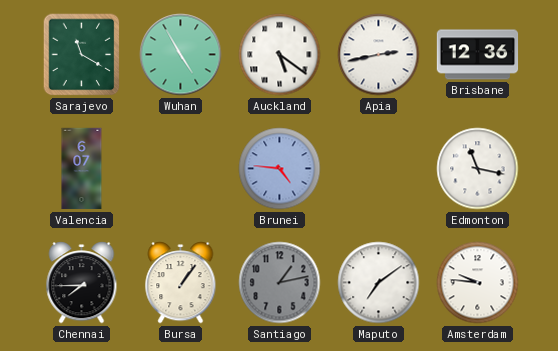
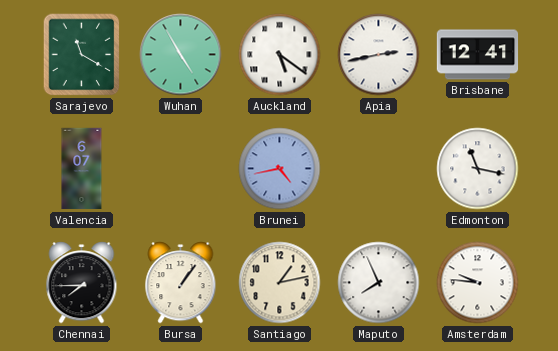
Brisbane: 12:36 -> 12:41
Brunei: 4:46 -> 4:43
Santiago dial: grey -> cream
Maputo: 7:09 -> 7:56
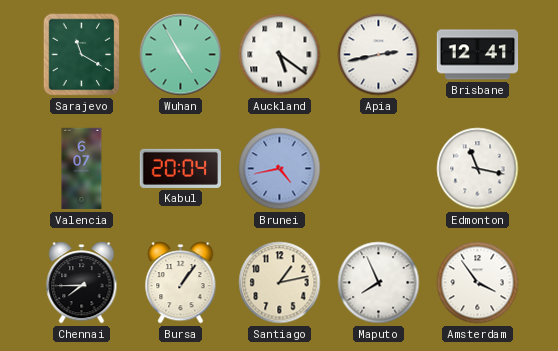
Kabul: none -> 20:04
Amsterdam: 9:46 -> 3:54
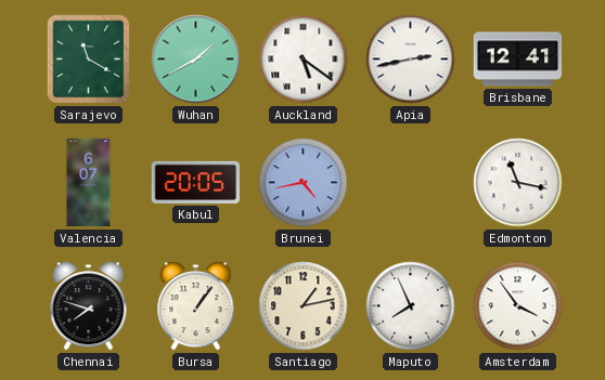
Wuhan: 4:55 -> 1:40
Kabul: 20:04 -> 20:05
Chennai: 7:45 -> 7:48
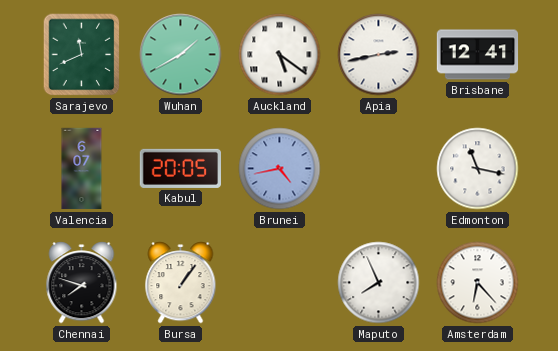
Sarajevo: 11:20 -> 11:41
Santiago: 1:13 -> none
Amsterdam: 3:54 -> 6:23
